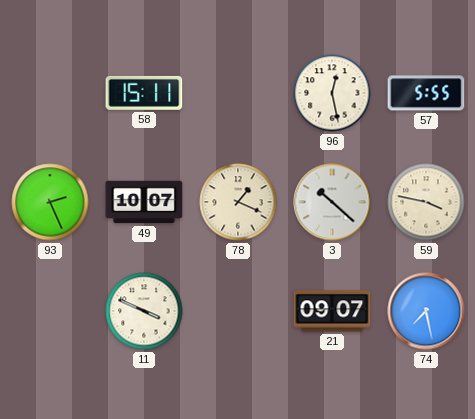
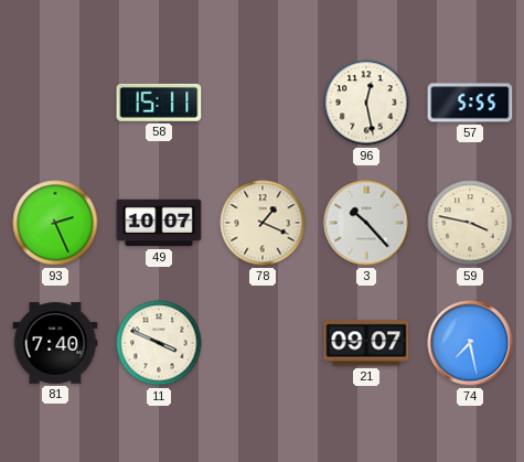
3: 10:22 -> 10:23
81: none -> 7:40
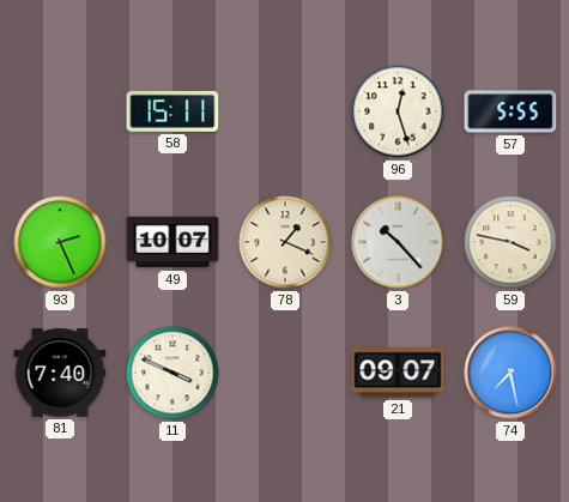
96: 12:28 -> 12:27
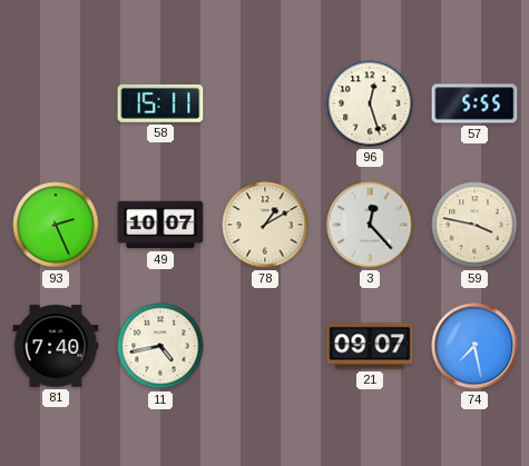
78: 1:19 -> 1:10
3: 10:23 -> 12:23
11: 3:49 -> 4:43
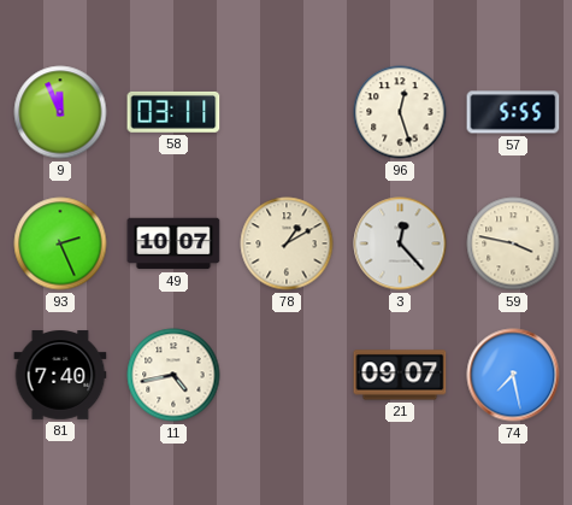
9: none -> 11:56
58: 15:11 -> 03:11
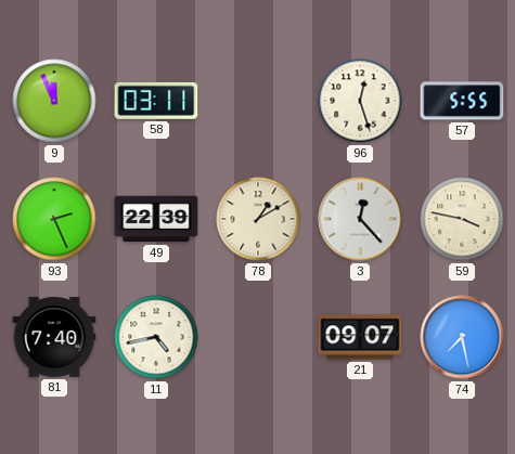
49: 10:07 -> 22:39
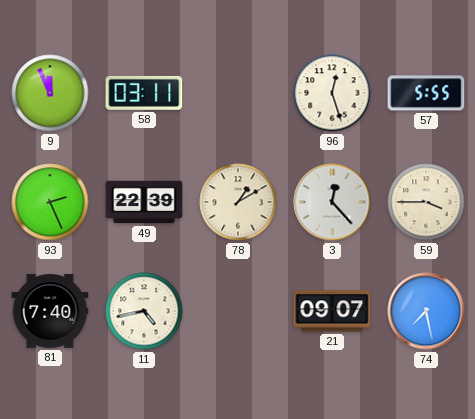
59: 3:47 -> 3:45
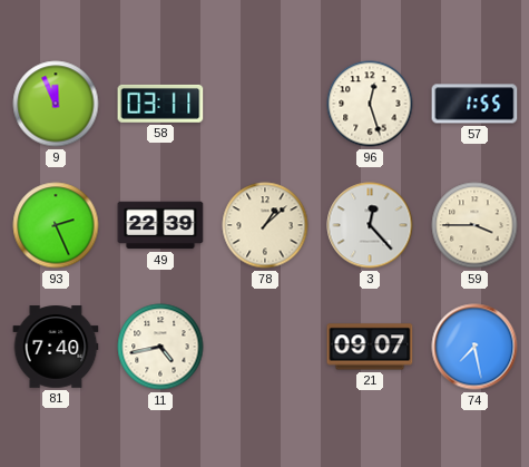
57: 5:55 -> 1:55
78: 1:10 -> 1:08
